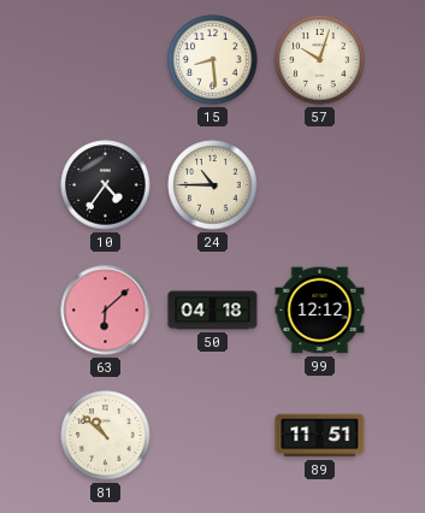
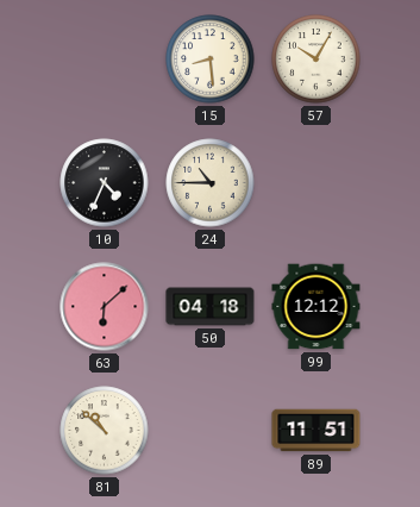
57: 10:03 -> 10:05
10: 4:36 -> 4:34
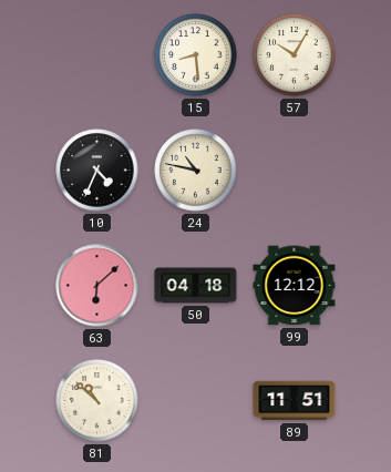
24: 10:45 -> 10:47
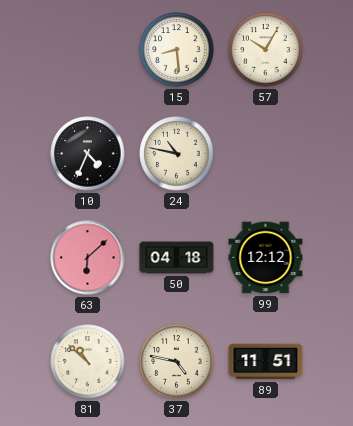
37: none -> 4:47
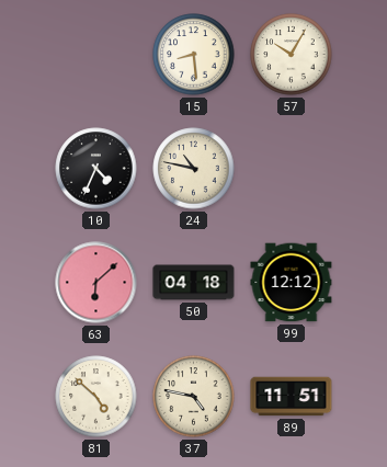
81: 10:52 -> 4:52
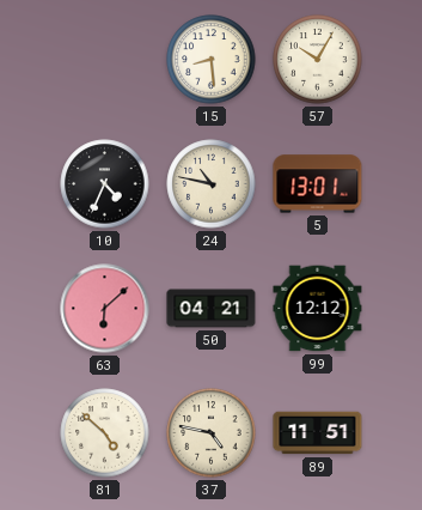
5: none -> 13:01
50: 04:18 -> 04:21
